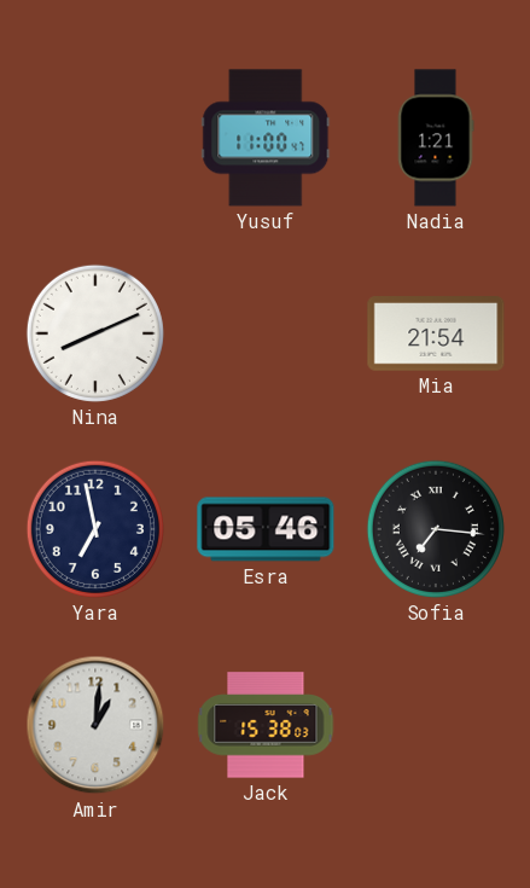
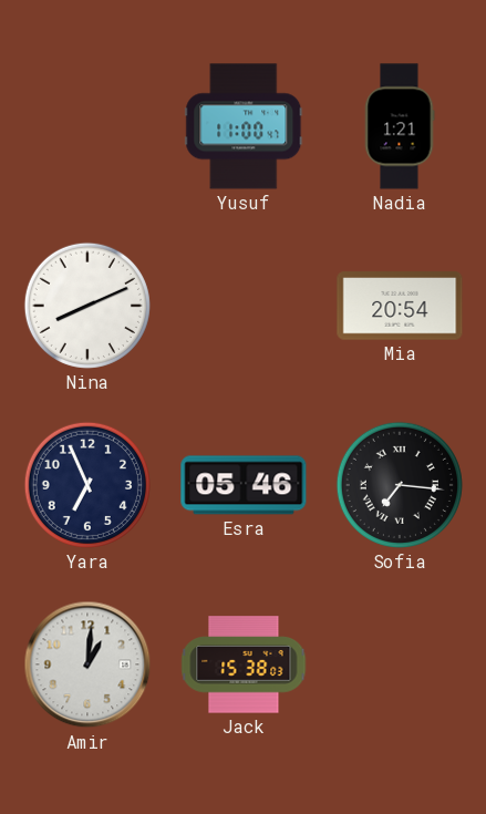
Mia: 21:54 -> 20:54
Yara: 6:58 -> 6:56
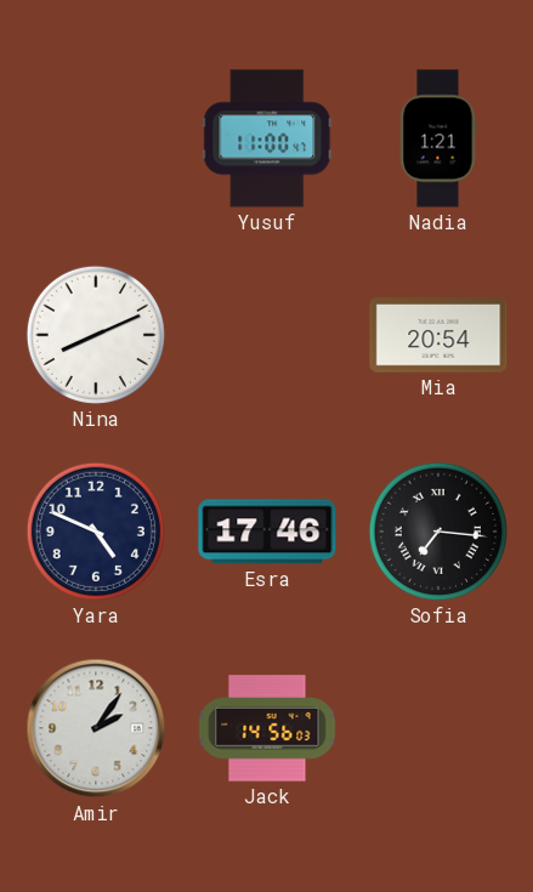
Yara: 6:56 -> 4:49
Esra: 05:46 -> 17:46
Amir: 1:01 -> 2:06
Jack: 15:38 -> 14:56
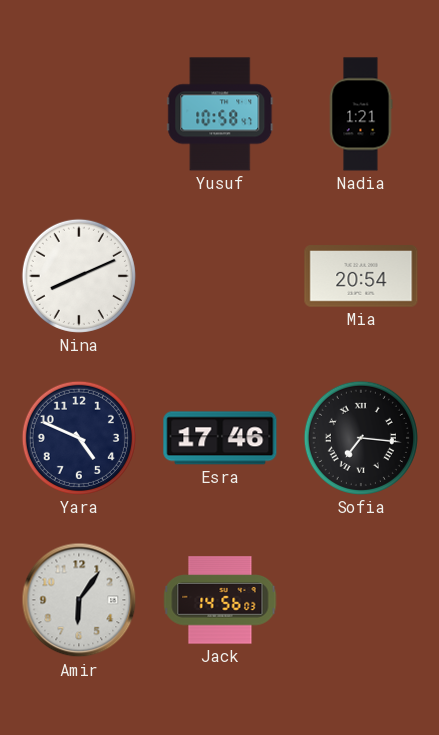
Yusuf: 11:00 -> 10:58
Amir: 2:06 -> 6:06
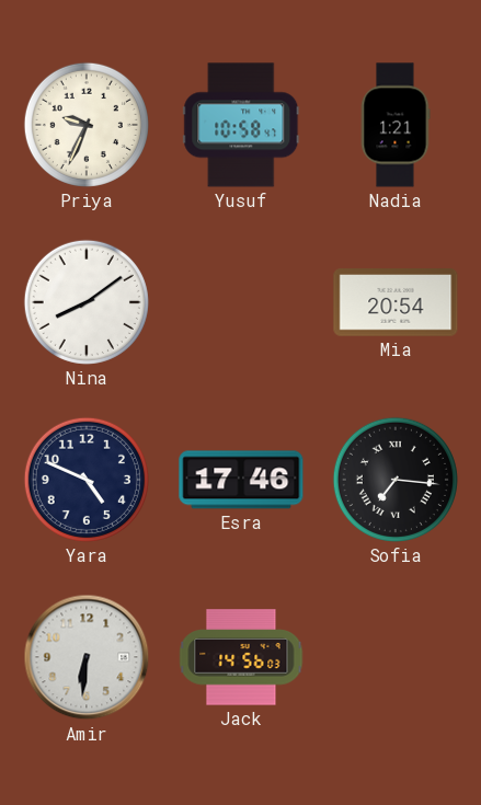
Priya: none -> 9:34
Nina: 8:11 -> 8:09
Amir: 6:06 -> 6:31
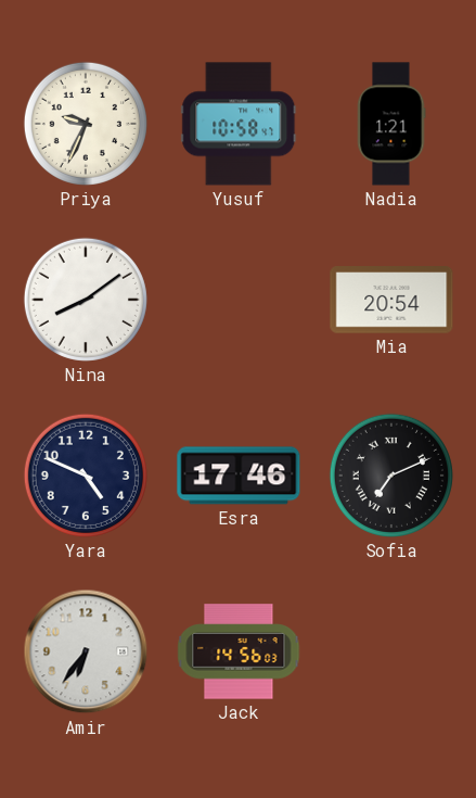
Sofia: 7:16 -> 7:11
Amir: 6:31 -> 6:36
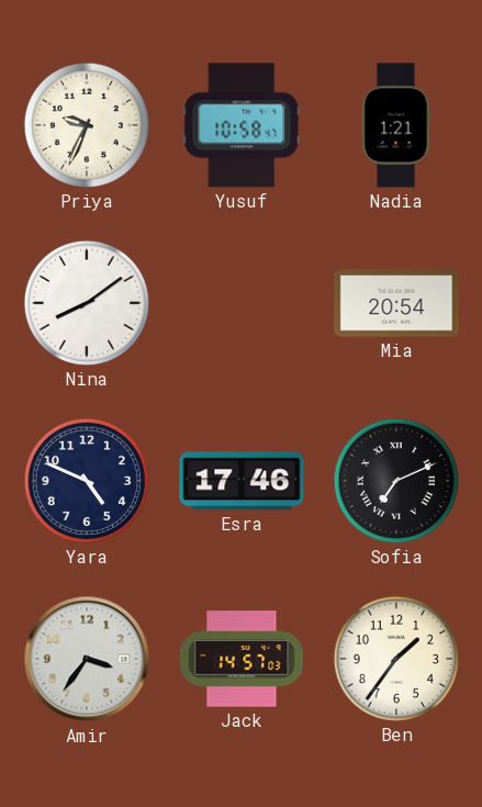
Amir: 6:36 -> 3:36
Jack: 14:56 -> 14:57
Ben: none -> 1:36
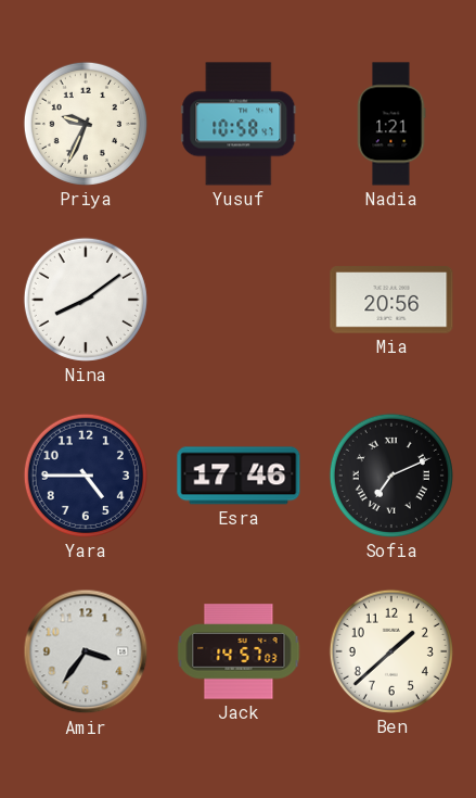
Mia: 20:54 -> 20:56
Yara: 4:49 -> 4:45
Ben: 1:36 -> 1:38
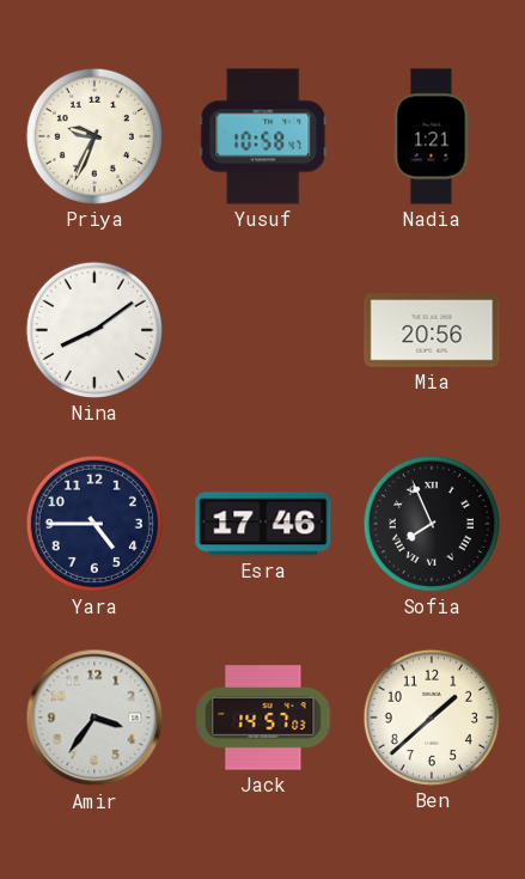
Sofia: 7:11 -> 7:56
